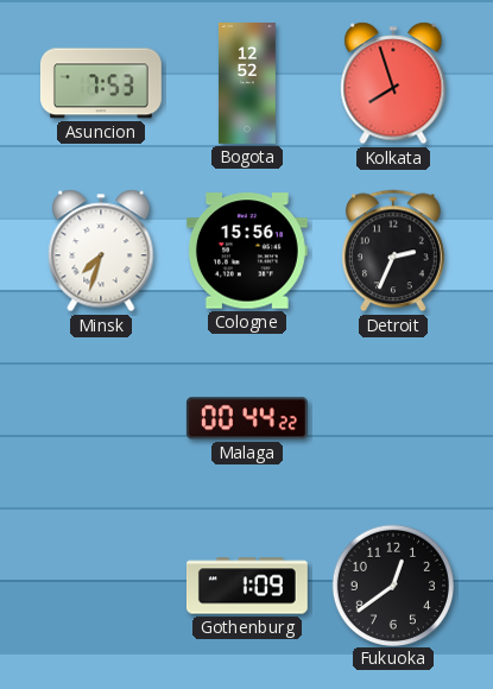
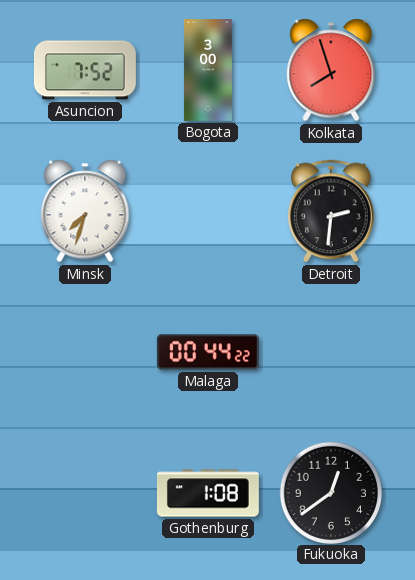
Asuncion: 7:53 -> 7:52
Bogota: 12:52 -> 3:00
Cologne: 15:56 -> none
Detroit: 2:34 -> 2:31
Gothenburg: 1:09 -> 1:08
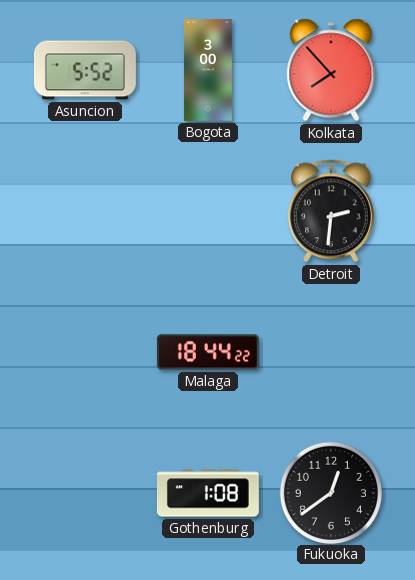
Asuncion: 7:52 -> 5:52
Kolkata: 7:57 -> 7:53
Minsk: 7:33 -> none
Malaga: 00:44 -> 18:44
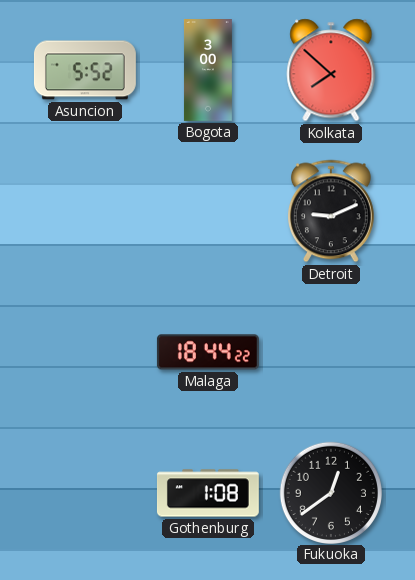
Kolkata: 7:53 -> 7:52
Detroit: 2:31 -> 9:11
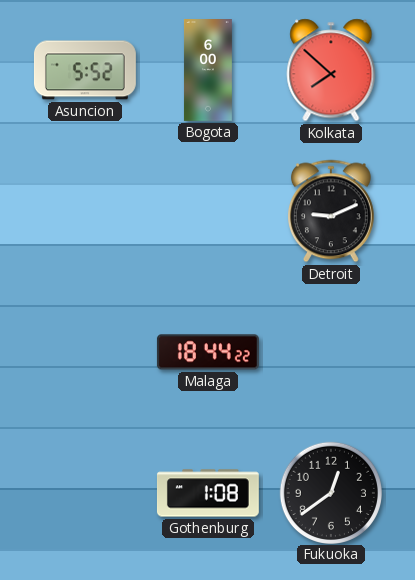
Bogota: 3:00 -> 6:00
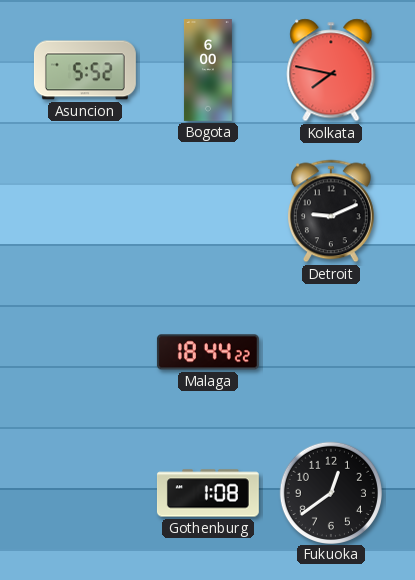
Kolkata: 7:52 -> 7:47
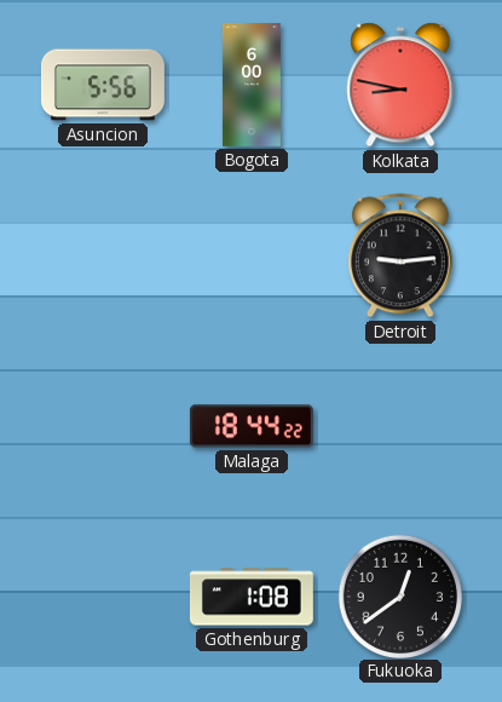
Asuncion: 5:52 -> 5:56
Kolkata: 7:47 -> 8:47
Detroit: 9:11 -> 9:14
